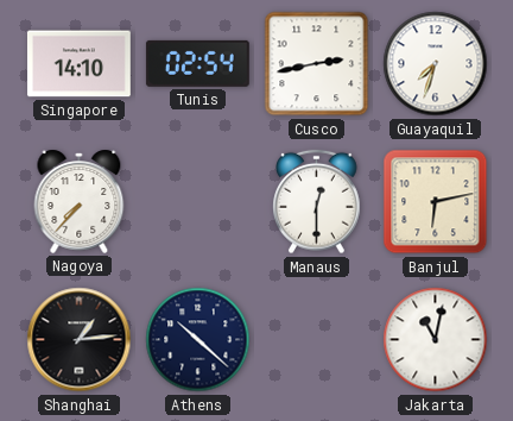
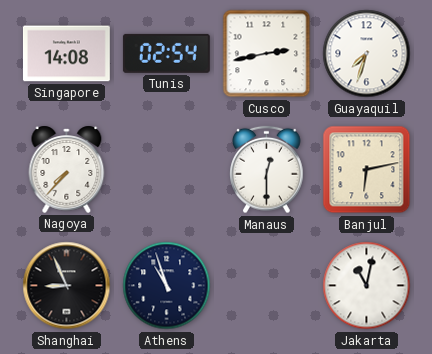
Singapore: 14:10 -> 14:08
Shanghai: 1:14 -> 8:56
Athens: 10:22 -> 10:57
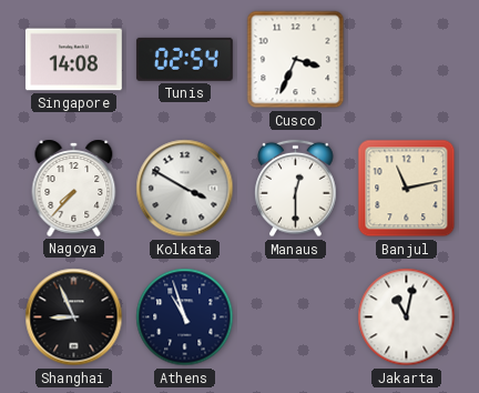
Cusco: 2:43 -> 3:34
Guayaquil: 7:33 -> none
Kolkata: none -> 3:50
Banjul: 6:13 -> 11:13
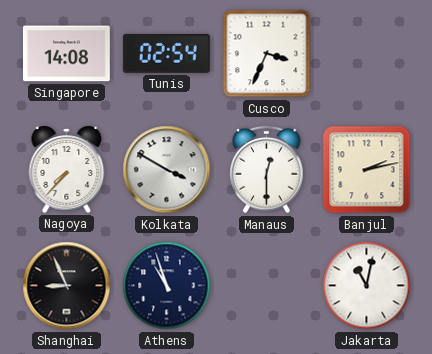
Banjul: 11:13 -> 2:13
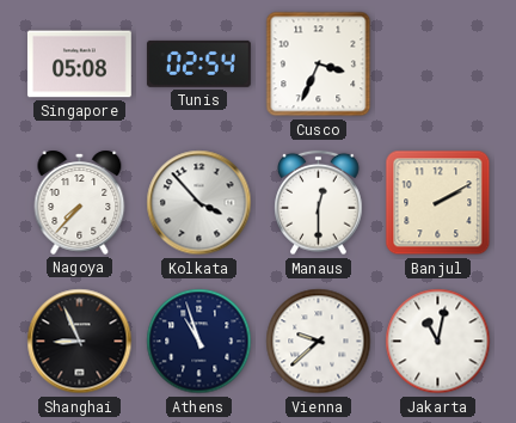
Singapore: 14:08 -> 05:08
Kolkata: 3:50 -> 3:53
Banjul: 2:13 -> 2:10
Vienna: none -> 9:38
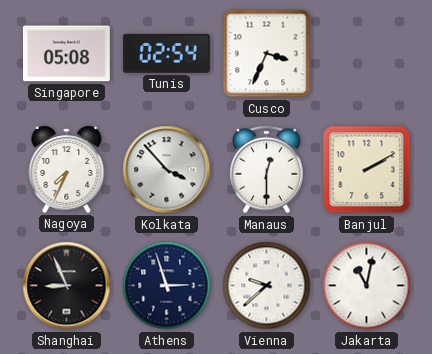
Nagoya: 7:37 -> 7:34
Athens: 10:57 -> 2:57
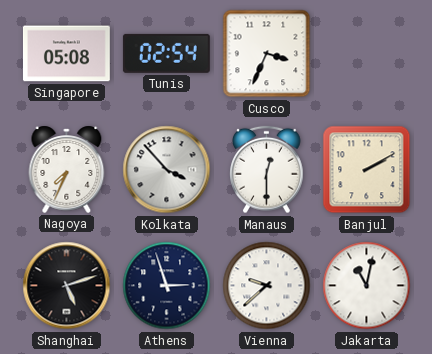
Shanghai: 8:56 -> 5:12
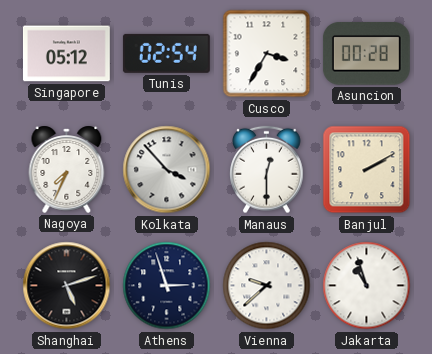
Singapore: 05:08 -> 05:12
Cusco: 3:34 -> 3:35
Asuncion: none -> 00:28
Jakarta: 11:02 -> 10:57
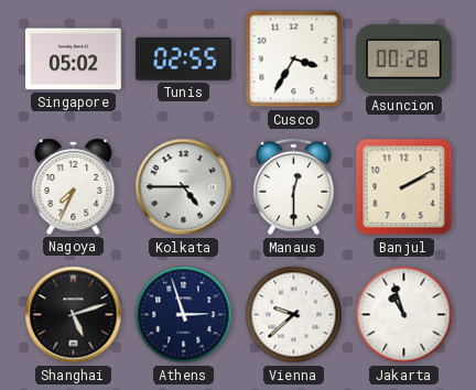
Singapore: 05:12 -> 05:02
Tunis: 02:54 -> 02:55
Kolkata: 3:53 -> 4:45
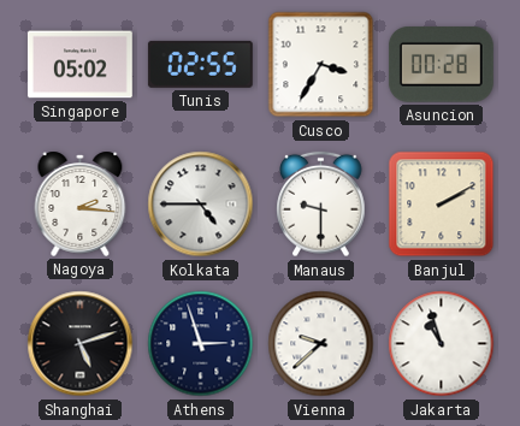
Nagoya: 7:34 -> 2:16
Manaus: 12:30 -> 9:30
